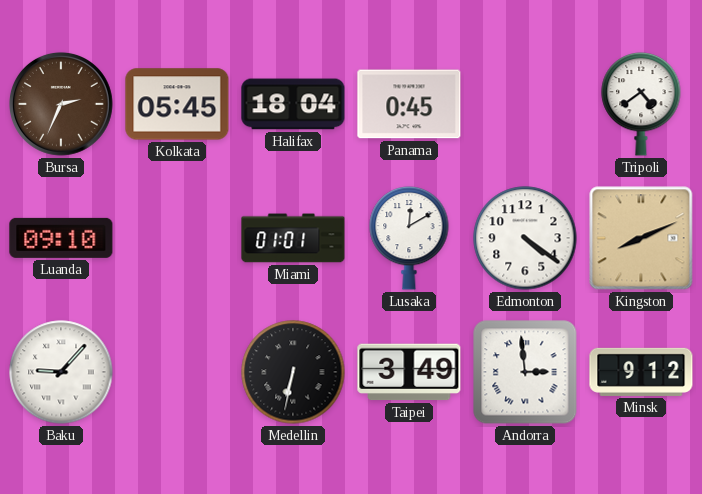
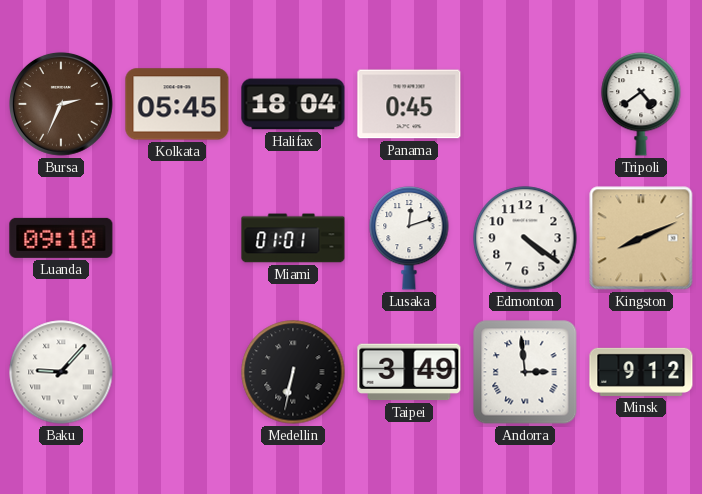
Lusaka: 12:10 -> 12:12
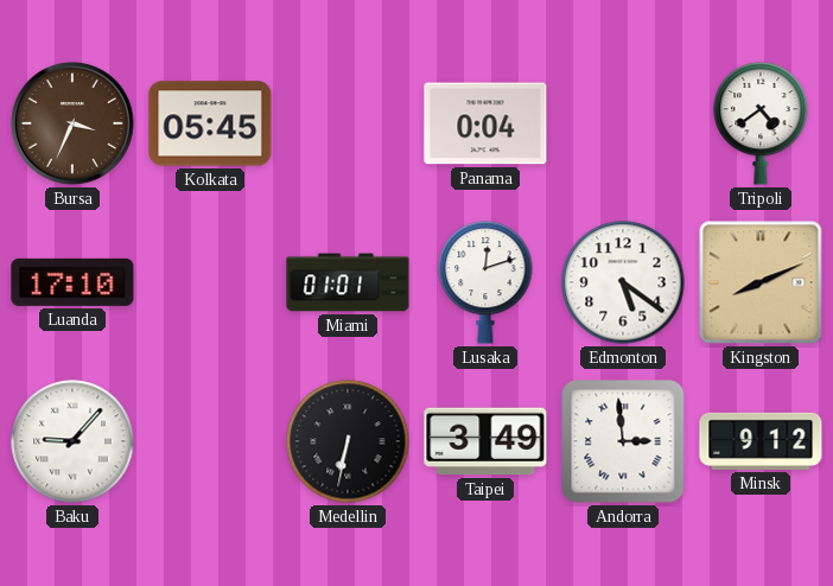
Bursa: 2:34 -> 3:34
Halifax: 18:04 -> none
Panama: 0:45 -> 0:04
Luanda: 09:10 -> 17:10
Edmonton: 4:21 -> 5:21
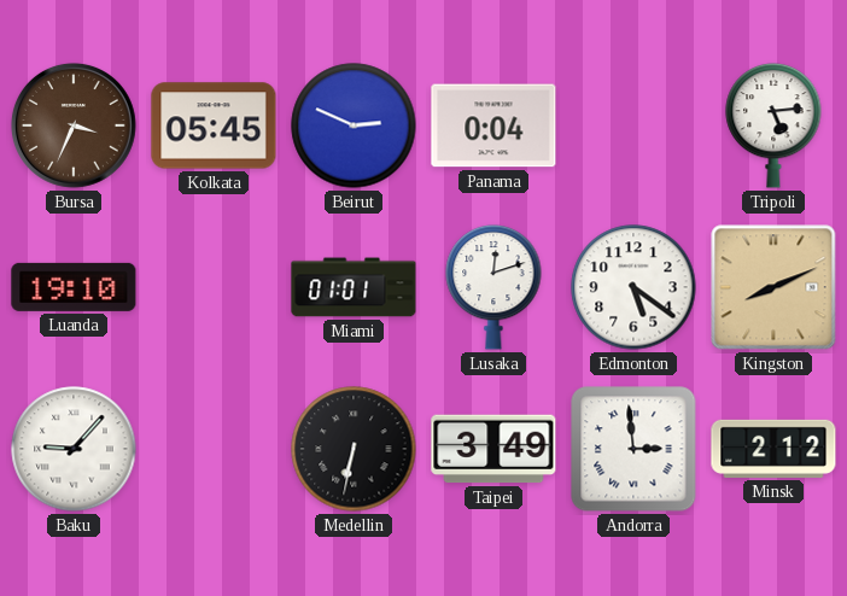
Beirut: none -> 2:49
Tripoli: 4:39 -> 5:14
Luanda: 17:10 -> 19:10
Minsk: 9:12 -> 2:12
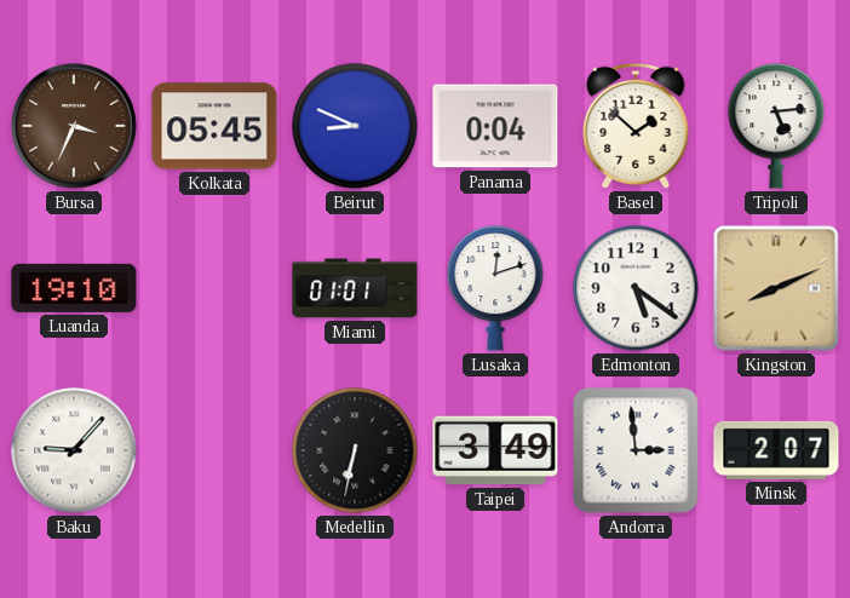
Beirut: 2:49 -> 8:49
Basel: none -> 1:52
Minsk: 2:12 -> 2:07
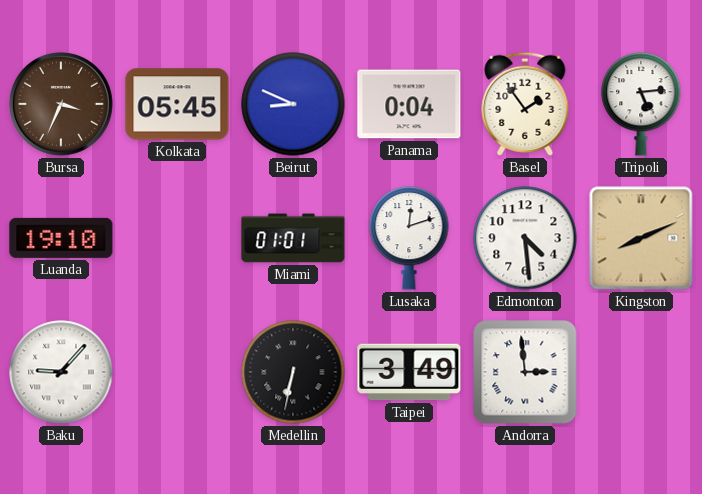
Basel: 1:52 -> 1:54
Edmonton: 5:21 -> 4:29
Minsk: 2:07 -> none
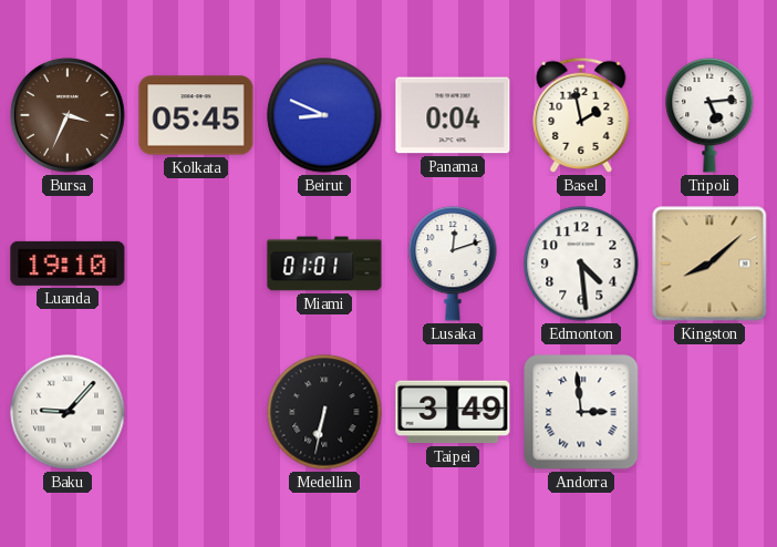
Basel: 1:54 -> 1:58
Kingston: 8:11 -> 8:08
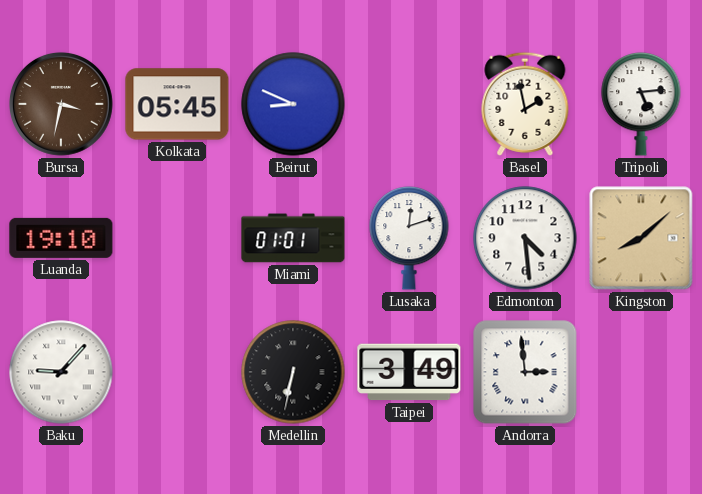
Bursa: 3:34 -> 3:32
Panama: 0:04 -> none
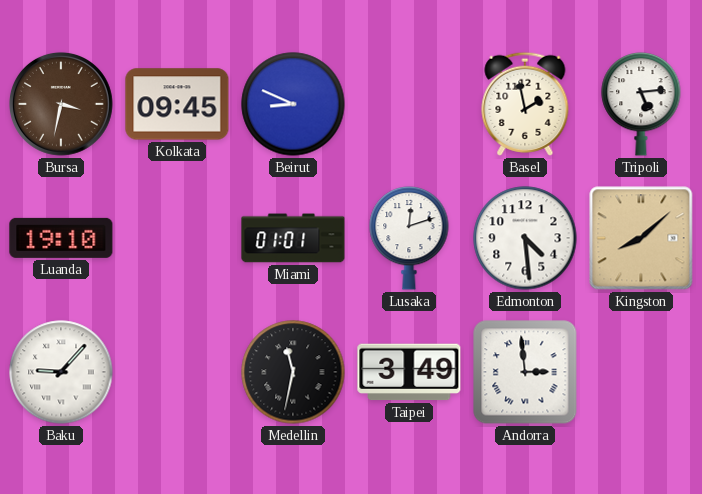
Kolkata: 05:45 -> 09:45
Medellin: 6:32 -> 11:32
